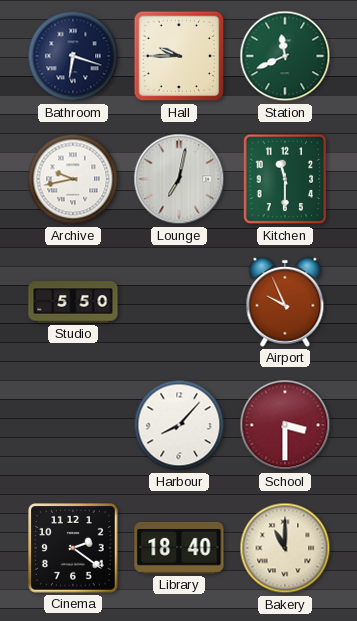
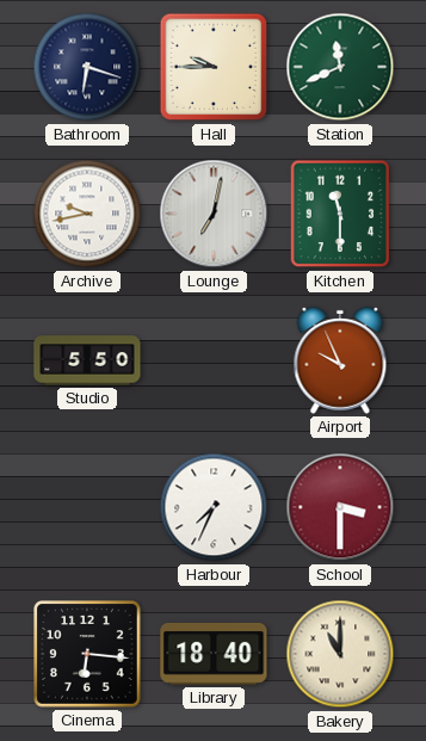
Harbour: 8:07 -> 7:34
Cinema: 2:21 -> 6:16
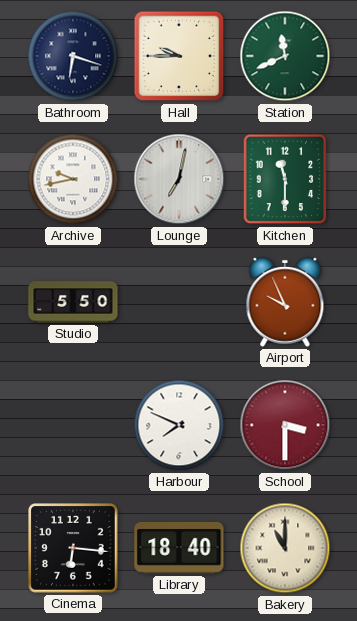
Harbour: 7:34 -> 7:49
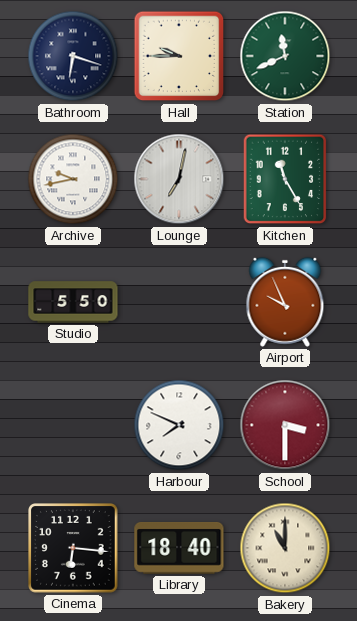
Kitchen: 11:30 -> 11:25
